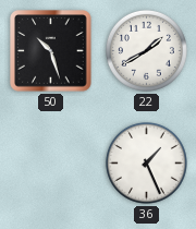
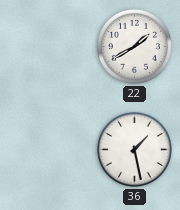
50: 10:27 -> none
36: 1:26 -> 1:28
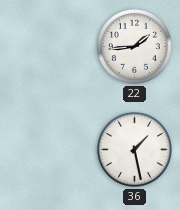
22: 1:40 -> 1:44
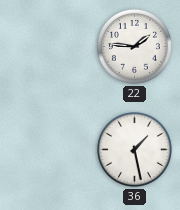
22: 1:44 -> 1:46
